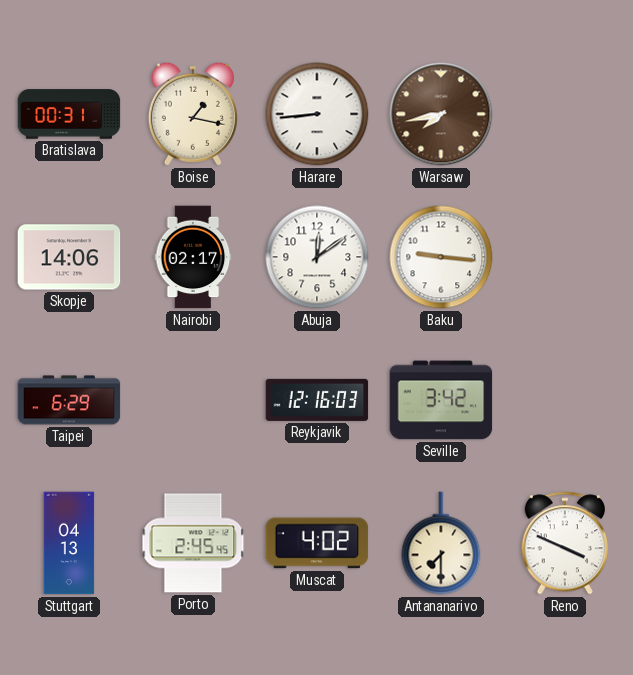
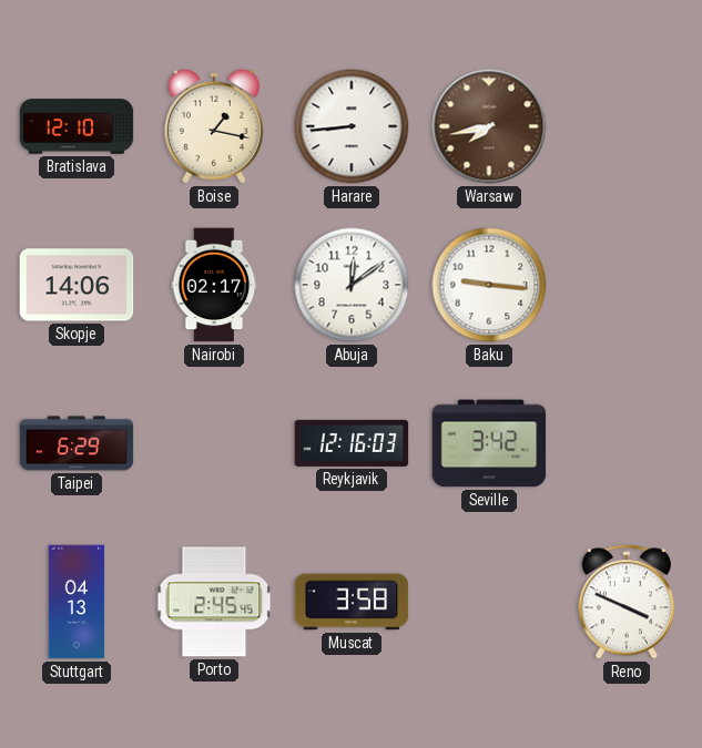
Bratislava: 00:31 -> 12:10
Muscat: 4:02 -> 3:58
Antananarivo: 7:30 -> none
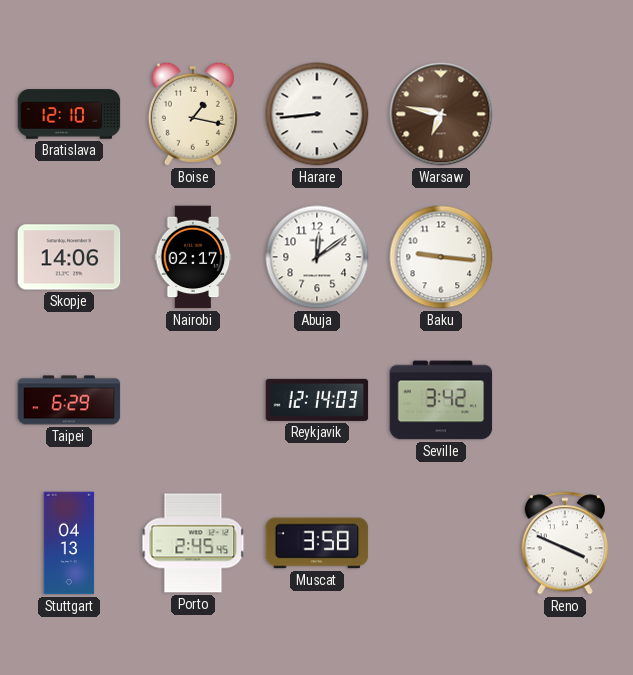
Warsaw: 7:43 -> 6:47
Reykjavik: 12:16 -> 12:14
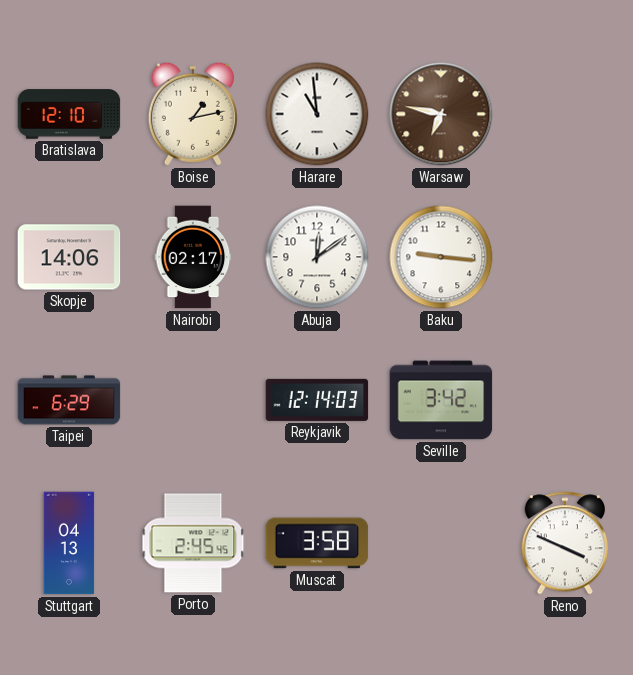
Boise: 1:17 -> 1:13
Harare: 8:44 -> 10:59
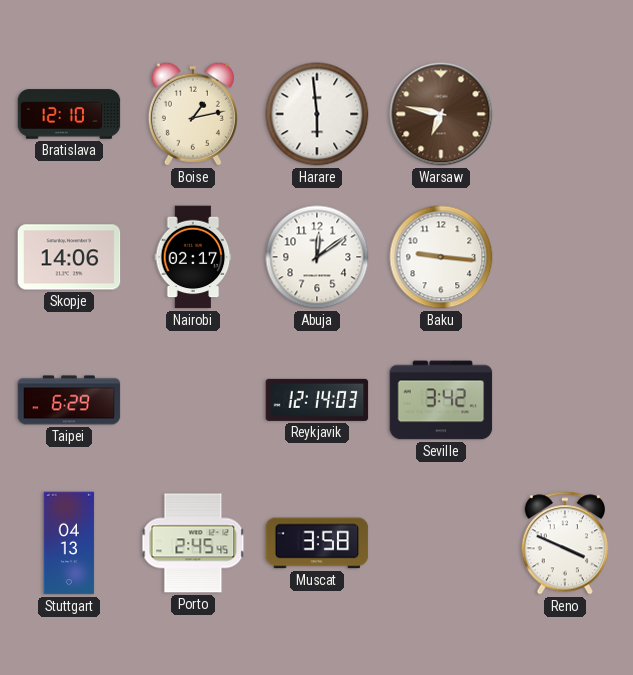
Harare: 10:59 -> 5:59
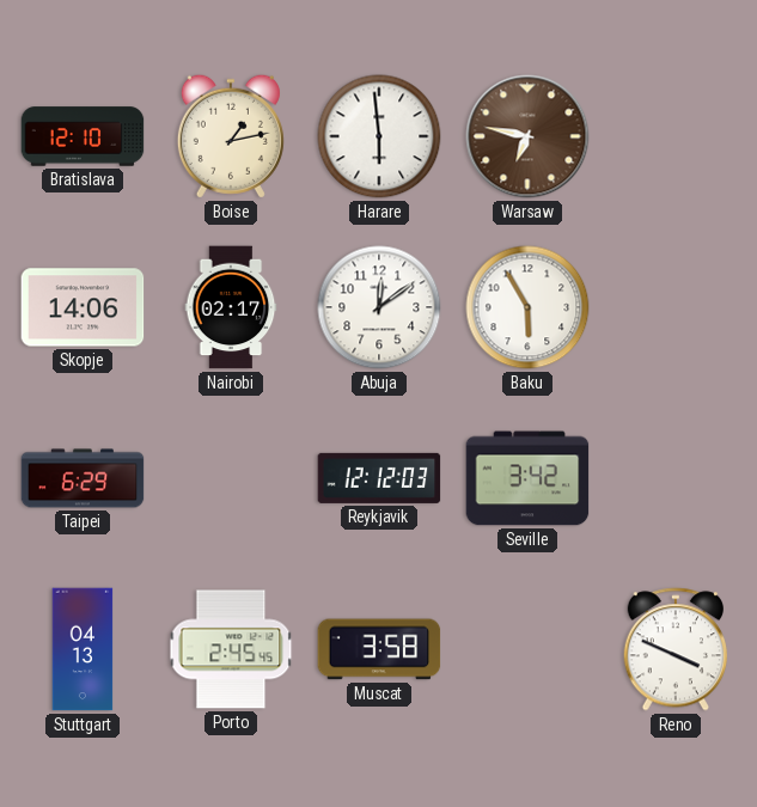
Baku: 9:16 -> 5:55
Reykjavik: 12:14 -> 12:12
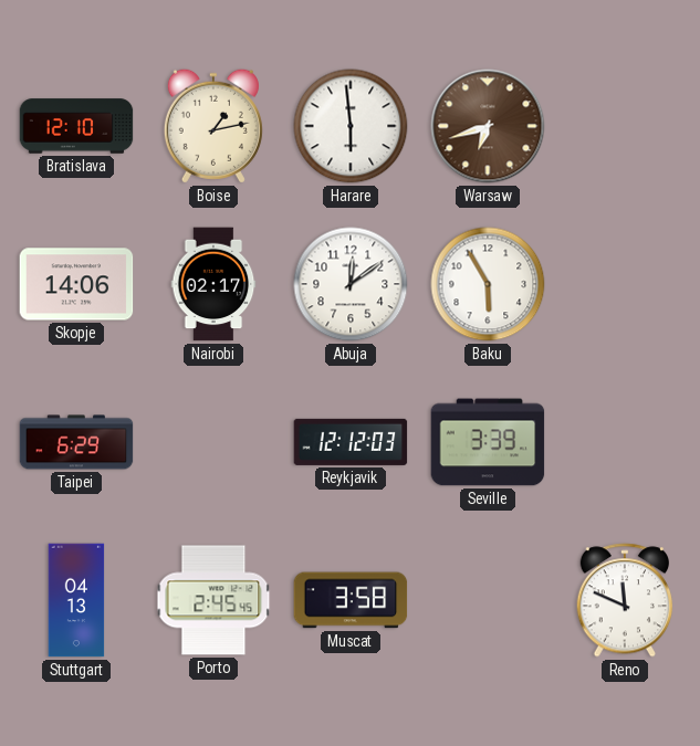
Warsaw: 6:47 -> 6:42
Seville: 3:42 -> 3:39
Reno: 3:49 -> 11:49
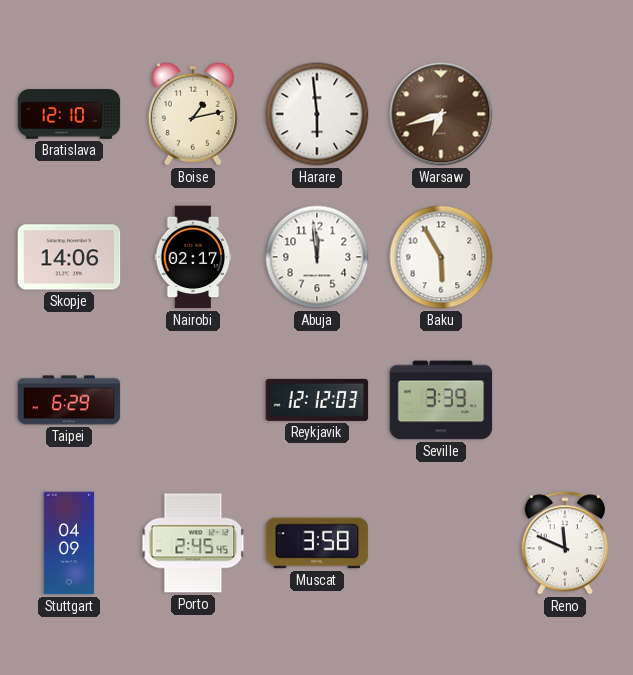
Abuja: 12:09 -> 11:59
Stuttgart: 04:13 -> 04:09
